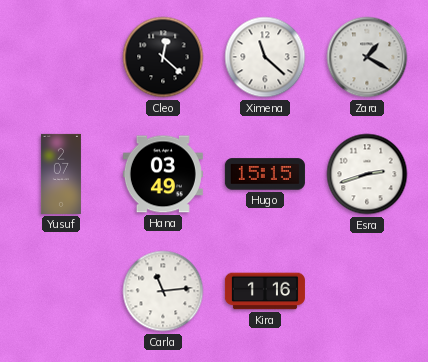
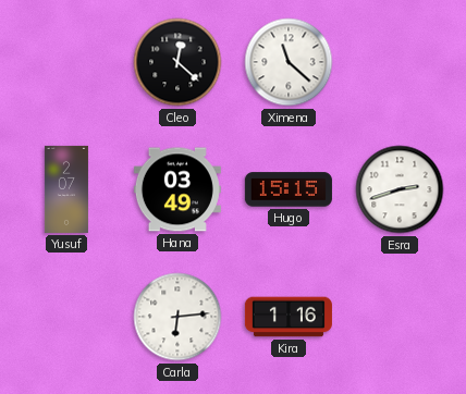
Zara: 1:20 -> none
Carla: 11:14 -> 6:14
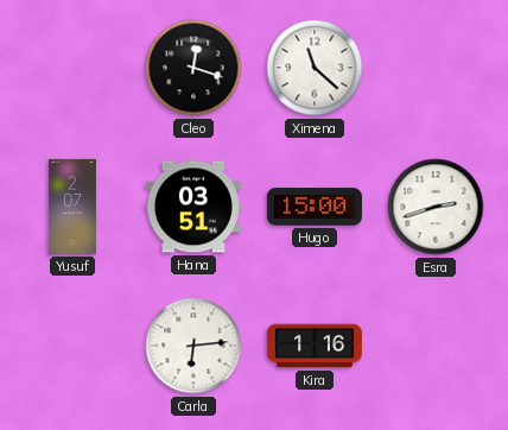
Cleo: 12:22 -> 12:18
Hana: 03:49 -> 03:51
Hugo: 15:15 -> 15:00
